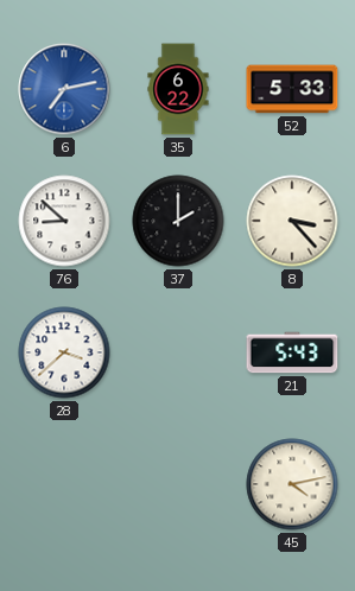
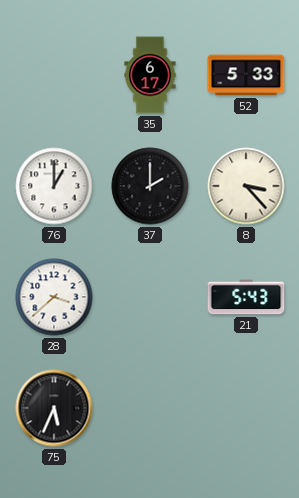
6: 7:13 -> none
35: 6:22 -> 6:17
76: 8:52 -> 1:00
75: none -> 5:34
45: 4:13 -> none
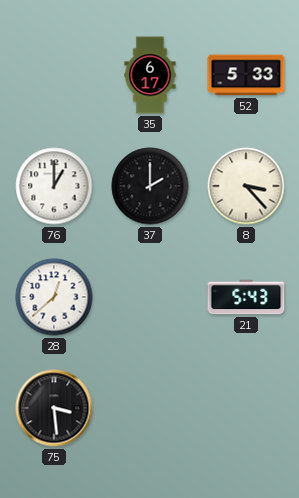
28: 3:38 -> 12:38
75: 5:34 -> 3:29
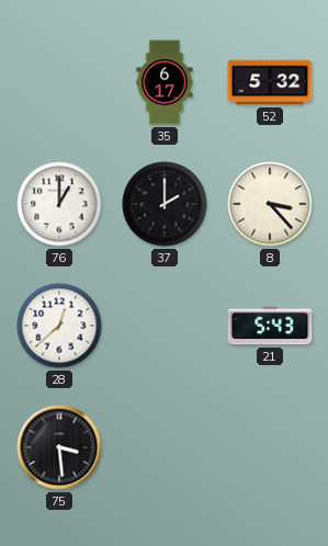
52: 5:33 -> 5:32
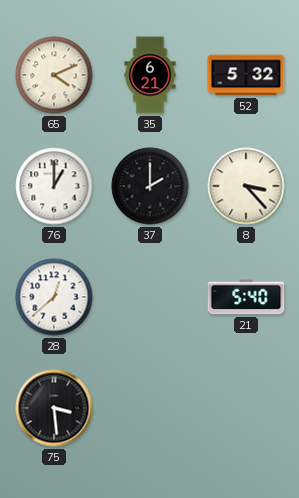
65: none -> 4:11
35: 6:17 -> 6:21
21: 5:43 -> 5:40
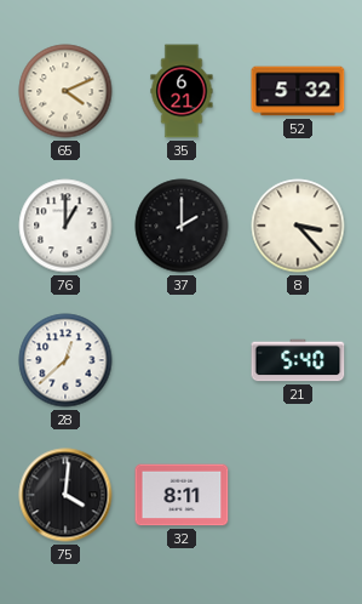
75: 3:29 -> 4:01
32: none -> 8:11
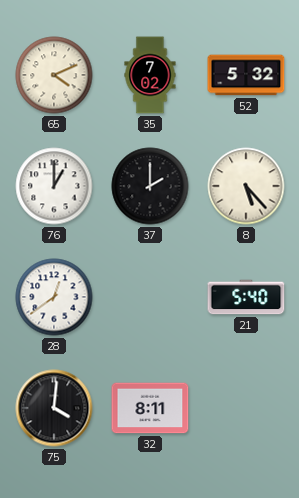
35: 6:21 -> 7:02
8: 3:23 -> 5:23
28: 12:38 -> 12:39
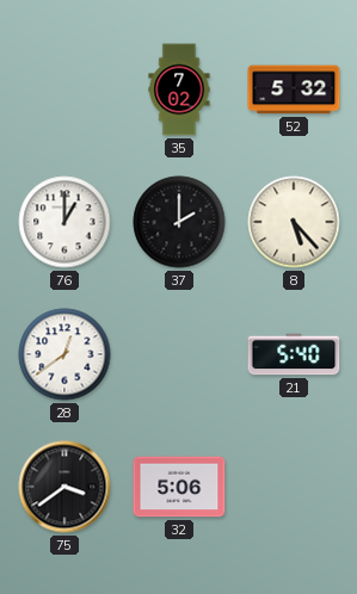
65: 4:11 -> none
75: 4:01 -> 3:39
32: 8:11 -> 5:06
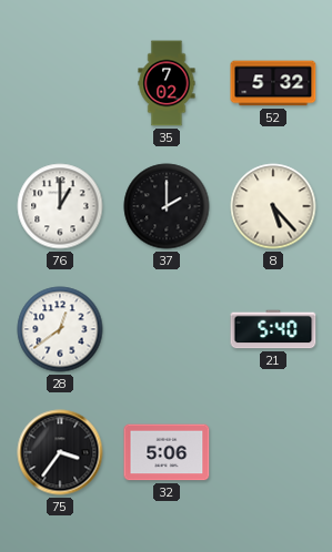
75: 3:39 -> 3:36
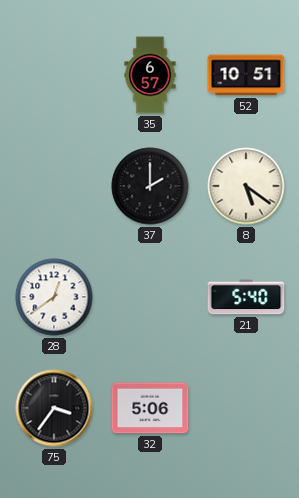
35: 7:02 -> 6:57
52: 5:32 -> 10:51
76: 1:00 -> none
8: 5:23 -> 5:21
